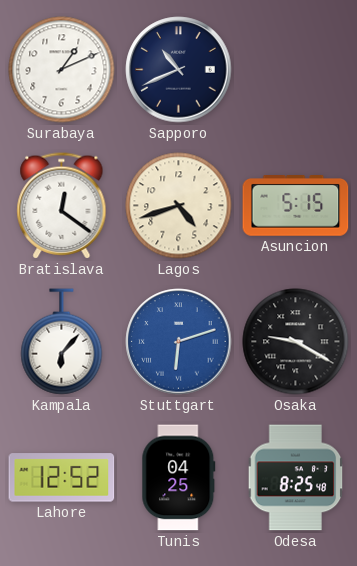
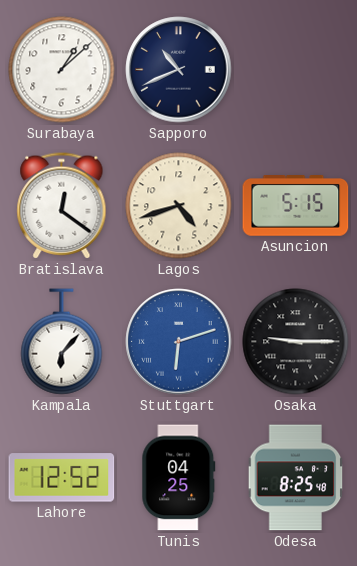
Surabaya: 1:11 -> 1:08
Osaka: 9:20 -> 9:15
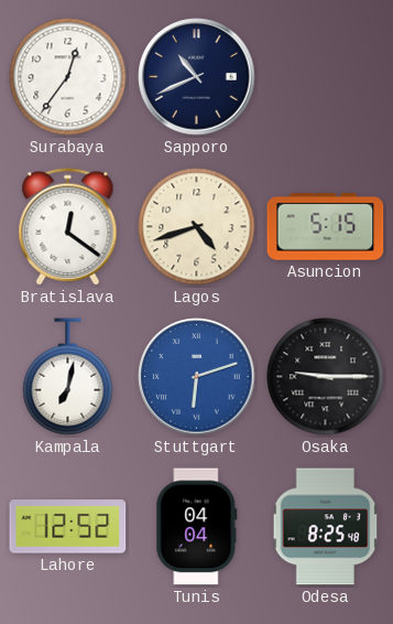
Surabaya: 1:08 -> 12:36
Kampala: 6:07 -> 7:02
Tunis: 04:25 -> 04:04
